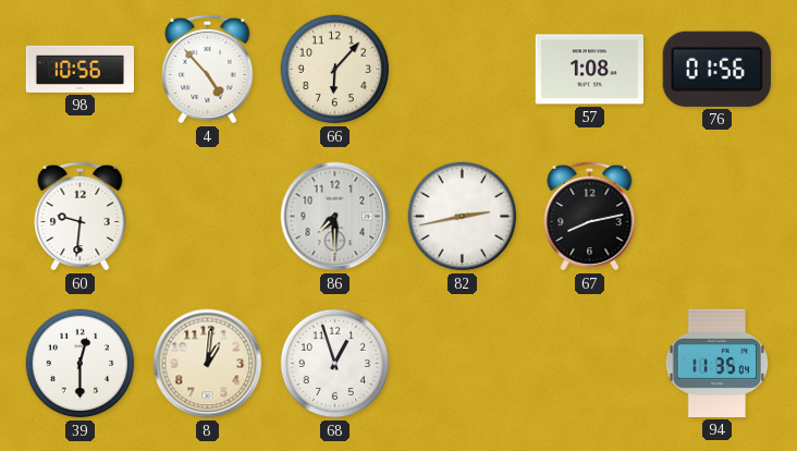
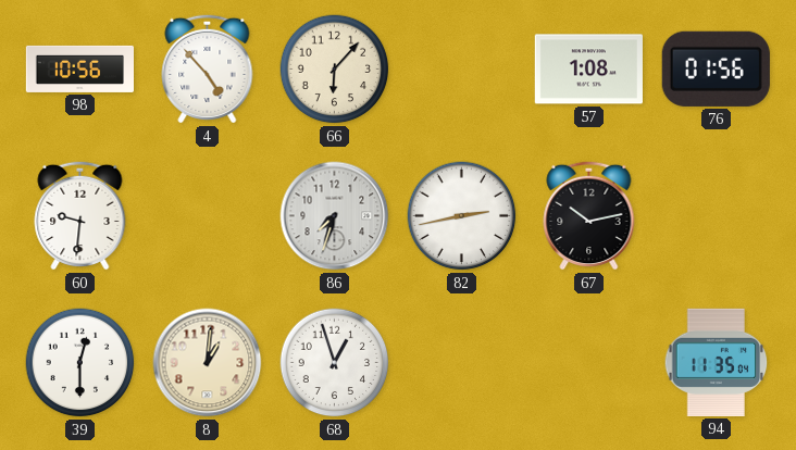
86: 7:30 -> 7:33
67: 8:13 -> 10:13
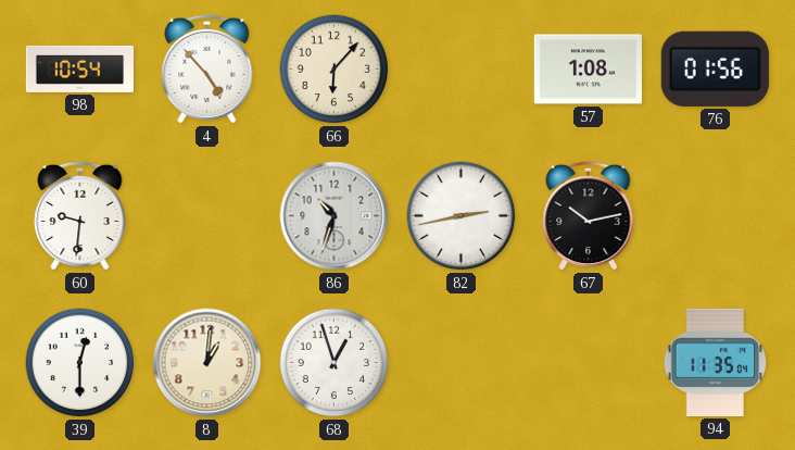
98: 10:56 -> 10:54
86: 7:33 -> 10:33
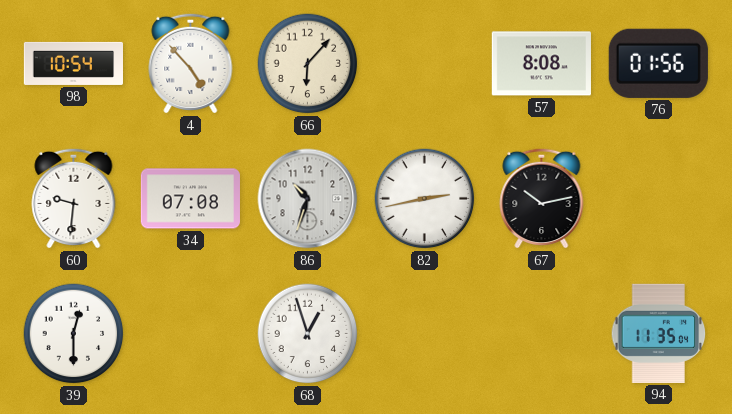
57: 1:08 -> 8:08
34: none -> 07:08
8: 1:01 -> none
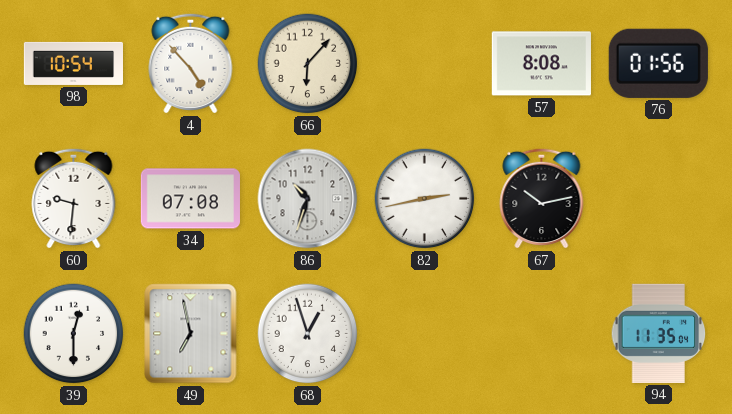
49: none -> 6:58
